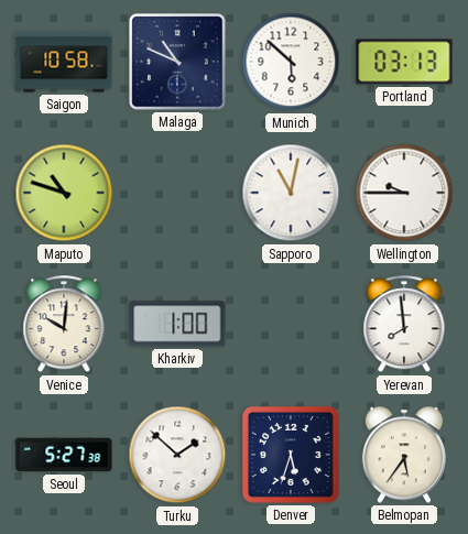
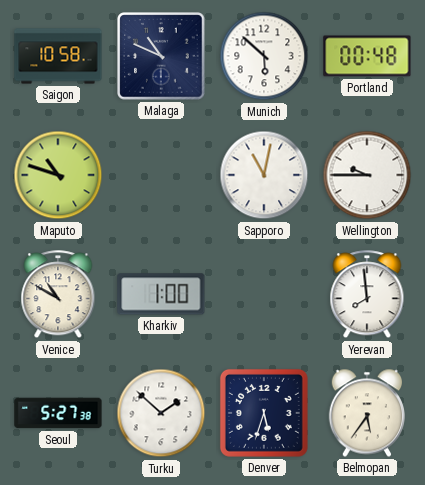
Portland: 03:13 -> 00:48
Venice: 10:01 -> 10:50
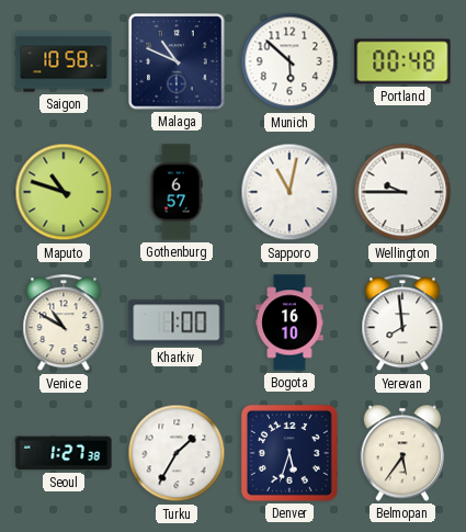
Gothenburg: none -> 6:57
Bogota: none -> 16:10
Seoul: 5:27 -> 1:27
Turku: 1:52 -> 1:35
